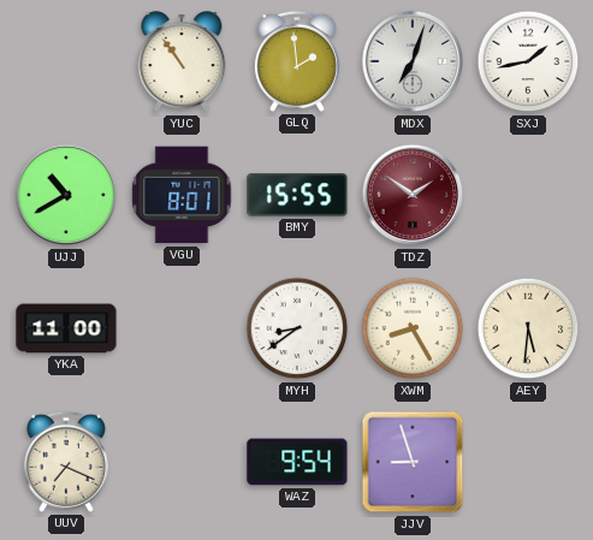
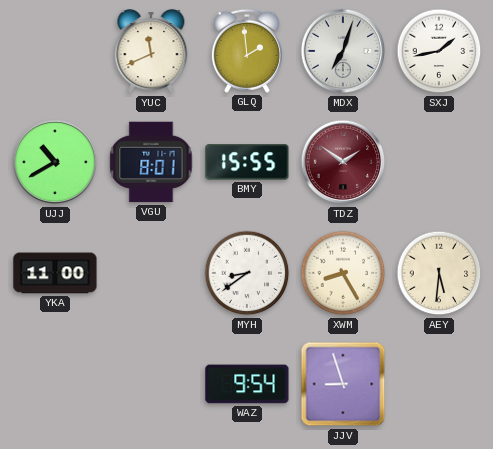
YUC: 10:54 -> 11:41
UUV: 7:19 -> none
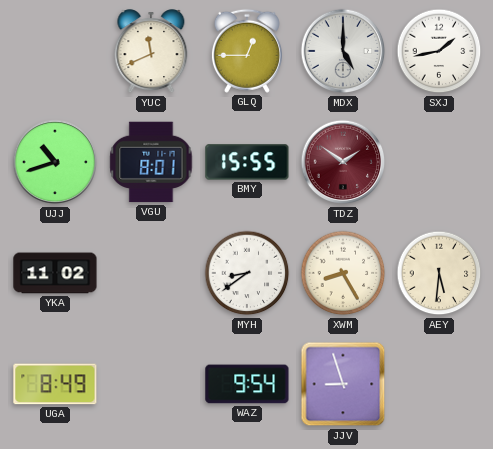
GLQ: 1:59 -> 12:45
MDX: 7:03 -> 5:00
UJJ: 10:40 -> 10:42
YKA: 11:00 -> 11:02
UGA: none -> 8:49
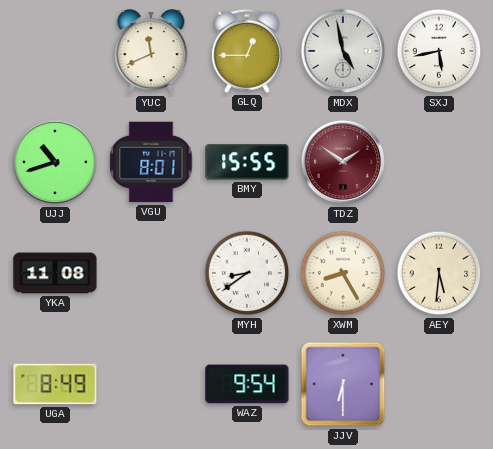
MDX: 5:00 -> 4:58
SXJ: 1:43 -> 5:43
YKA: 11:02 -> 11:08
JJV: 8:57 -> 6:30
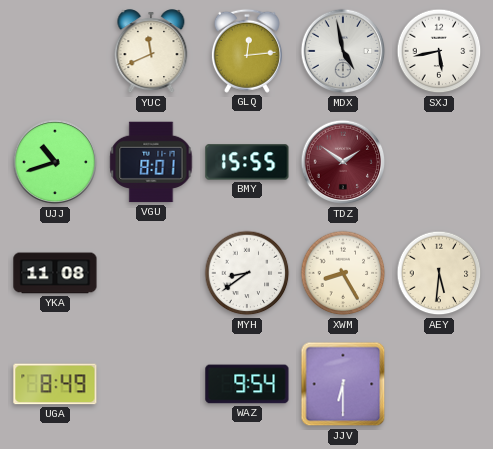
GLQ: 12:45 -> 12:14
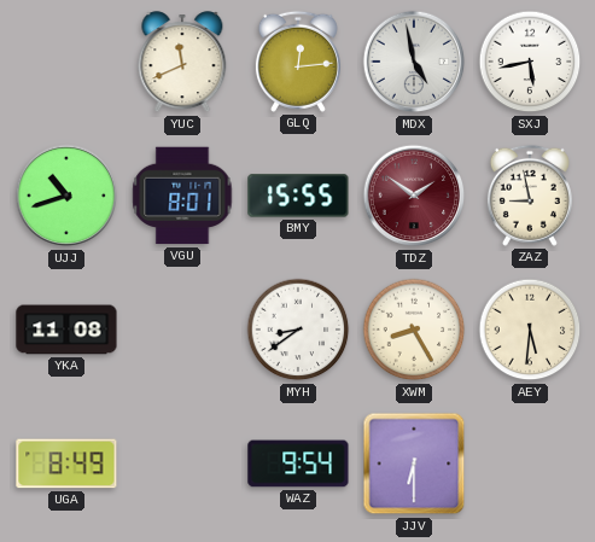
ZAZ: none -> 8:58
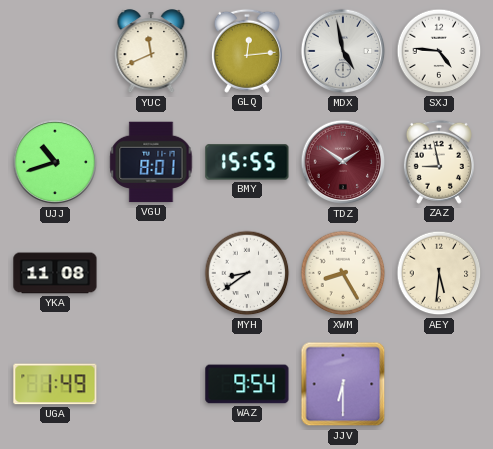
SXJ: 5:43 -> 4:46
UGA: 8:49 -> 1:49
